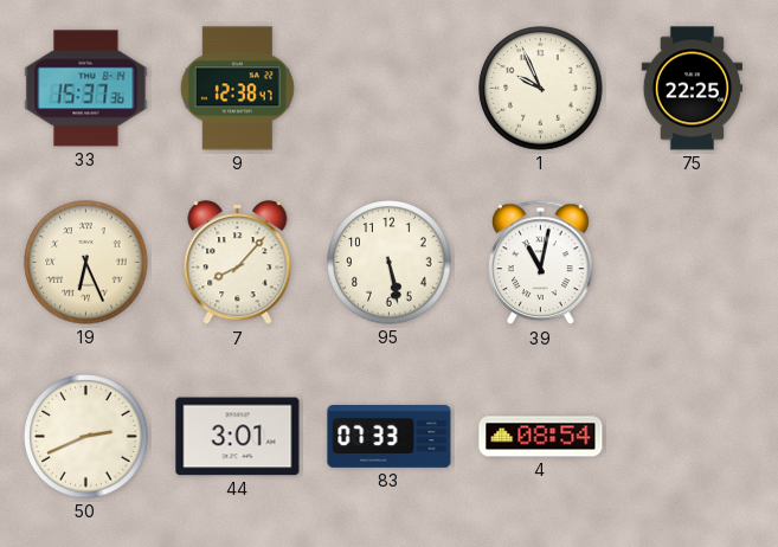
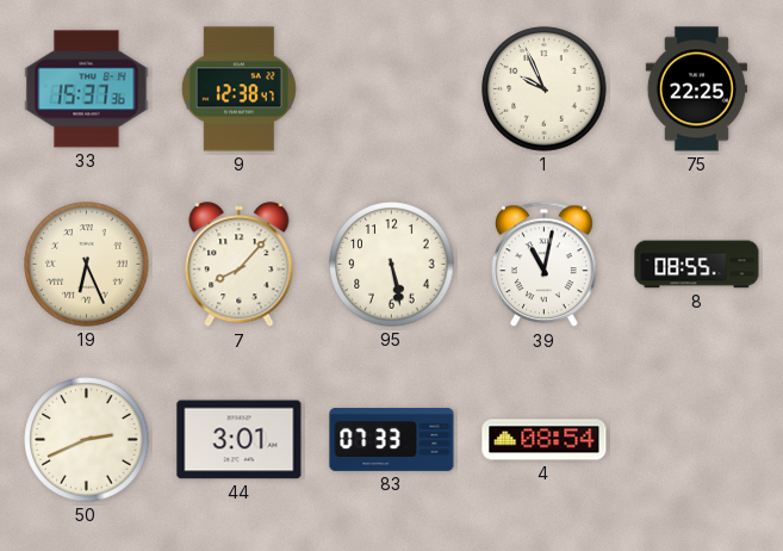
8: none -> 08:55
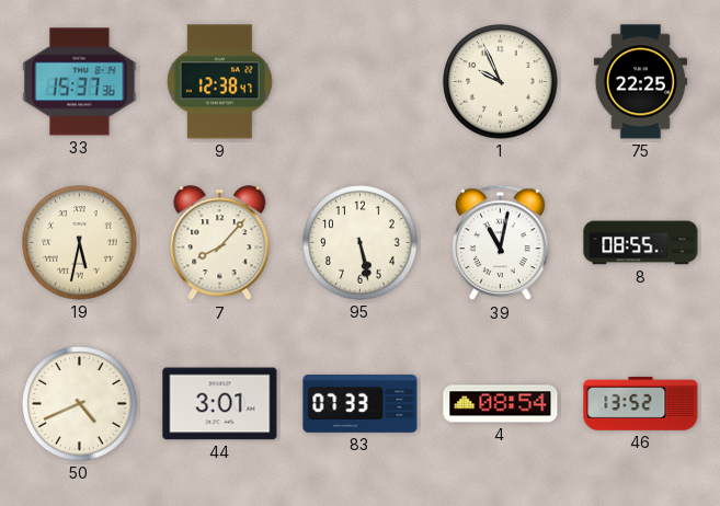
19: 6:26 -> 5:32
50: 2:41 -> 4:41
46: none -> 13:52
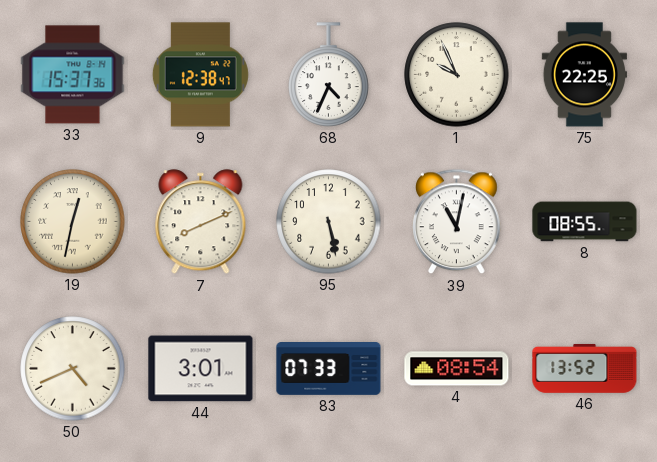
68: none -> 4:34
19: 5:32 -> 12:32
7: 8:07 -> 8:11
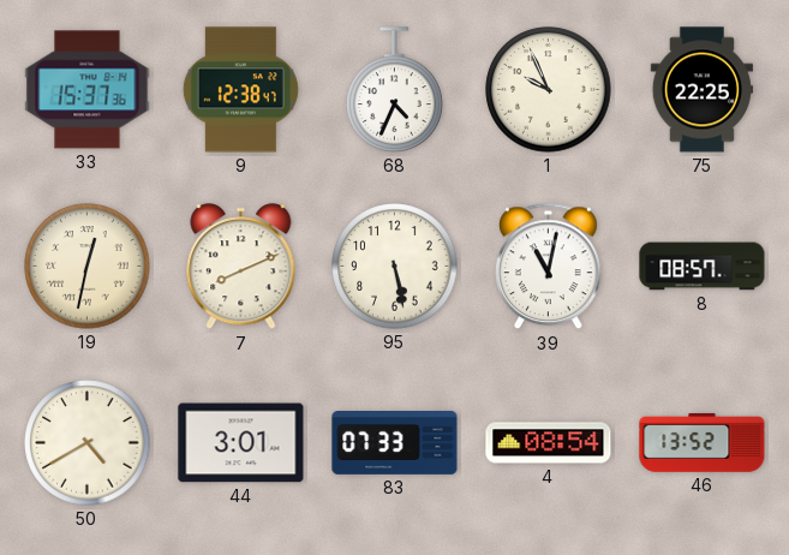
8: 08:55 -> 08:57
50: 4:41 -> 4:40
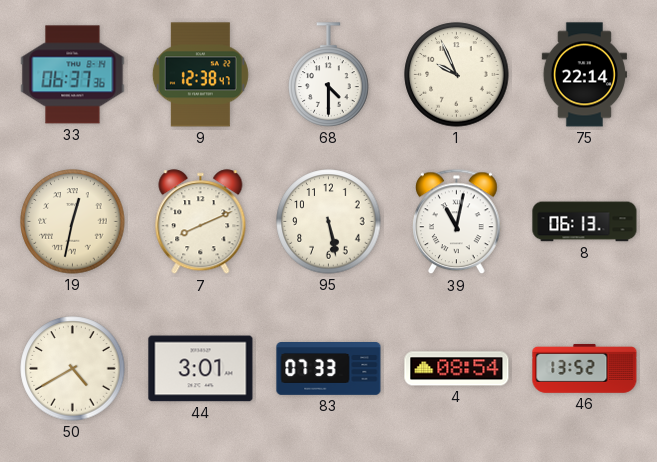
33: 15:37 -> 06:37
68: 4:34 -> 4:30
75: 22:25 -> 22:14
8: 08:57 -> 06:13
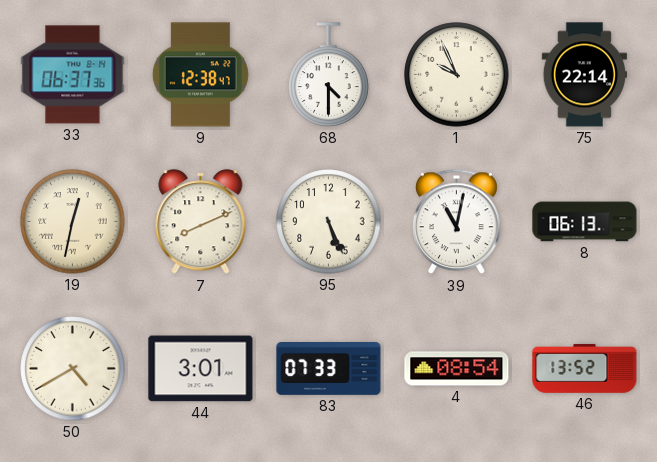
95: 5:28 -> 5:26
